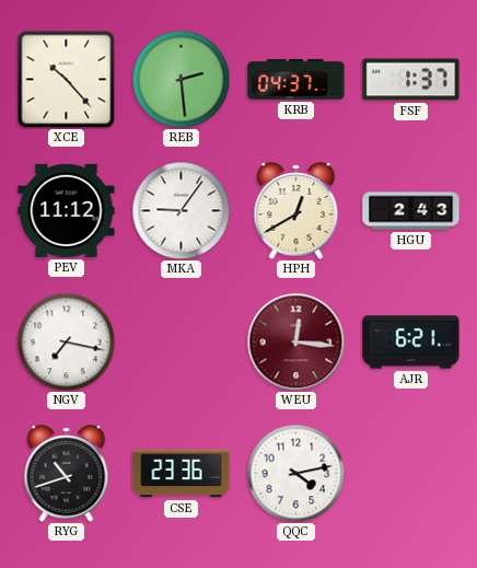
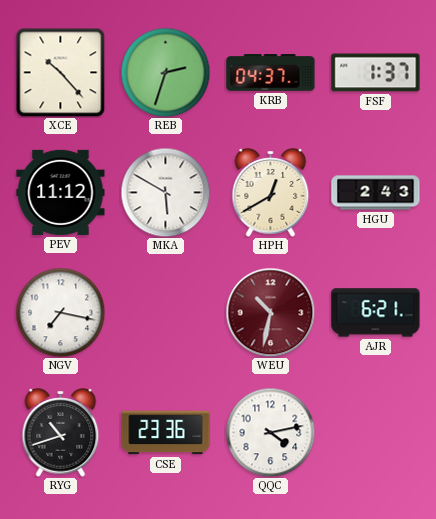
REB: 2:29 -> 2:33
MKA: 9:06 -> 5:50
WEU: 12:16 -> 10:32
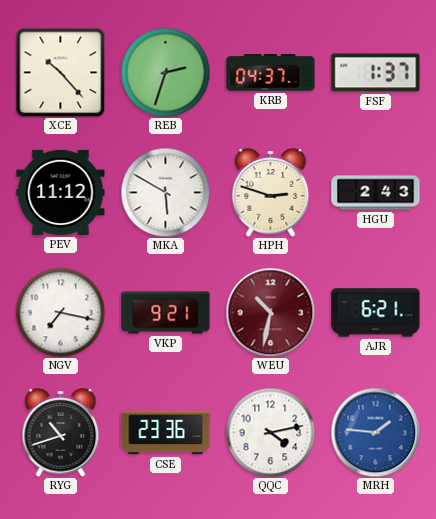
HPH: 12:40 -> 2:48
VKP: none -> 9:21
MRH: none -> 1:46
